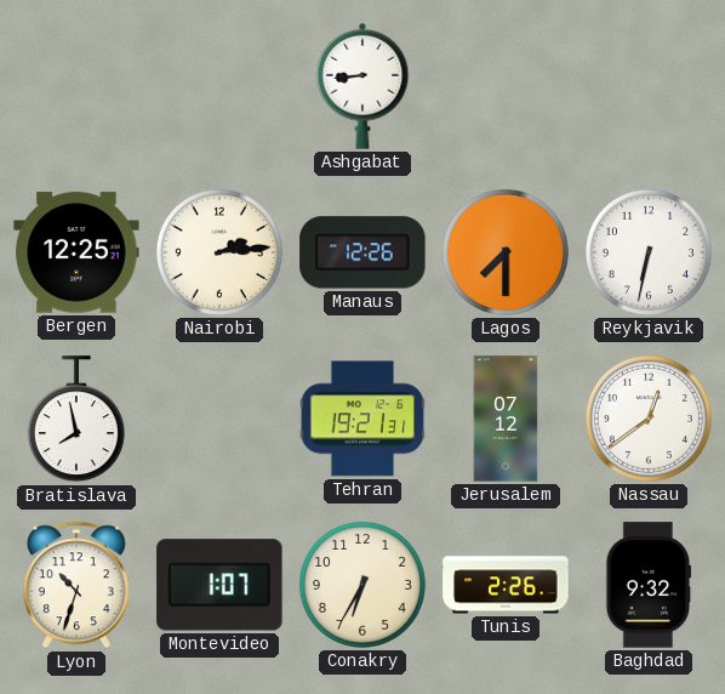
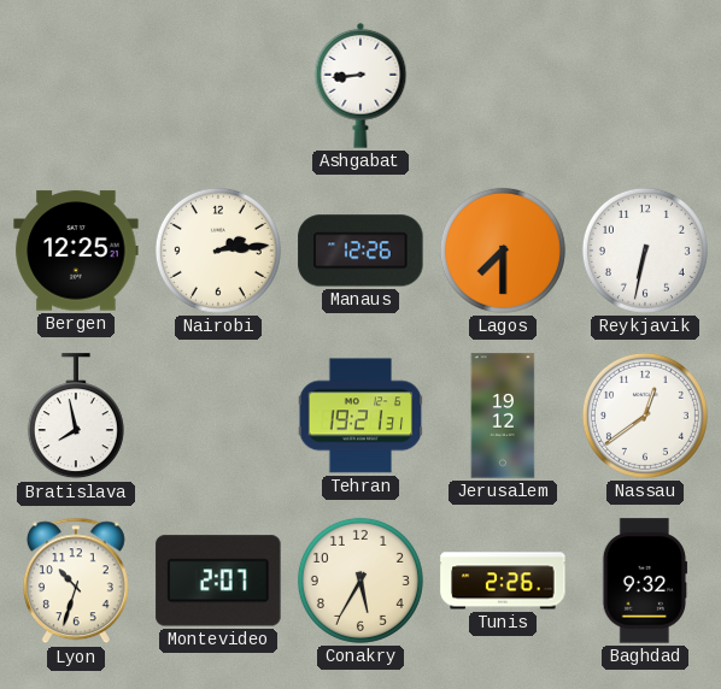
Jerusalem: 07:12 -> 19:12
Montevideo: 1:07 -> 2:07
Conakry: 6:35 -> 5:35
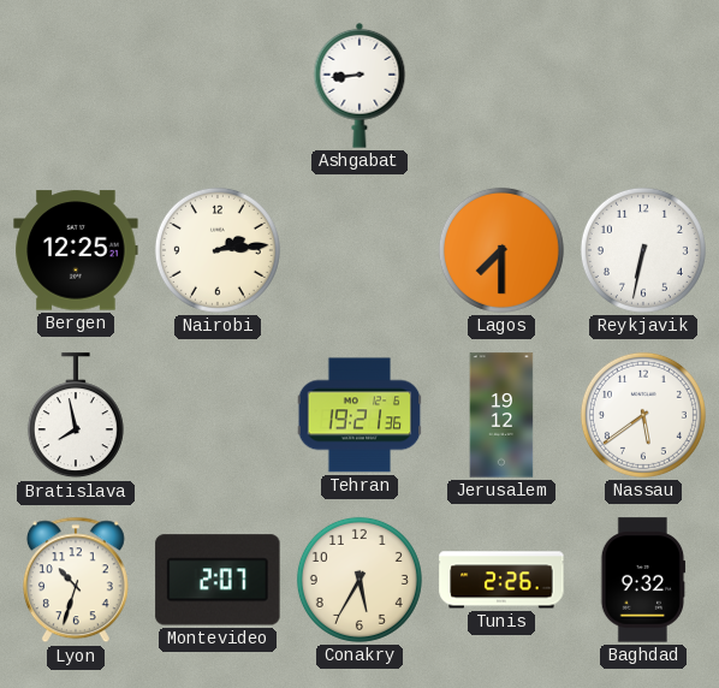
Manaus: 12:26 -> none
Tehran: 19:21:31 -> 19:21:36
Nassau: 12:39 -> 5:39
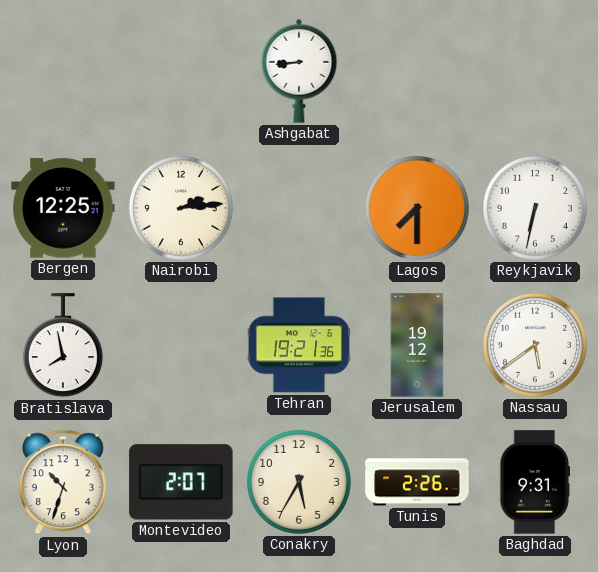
Baghdad: 9:32 -> 9:31
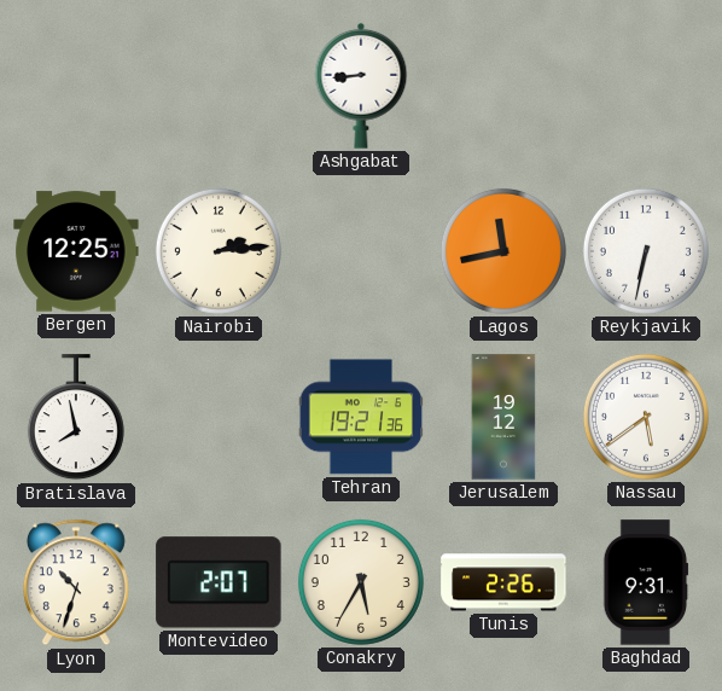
Lagos: 7:30 -> 11:43
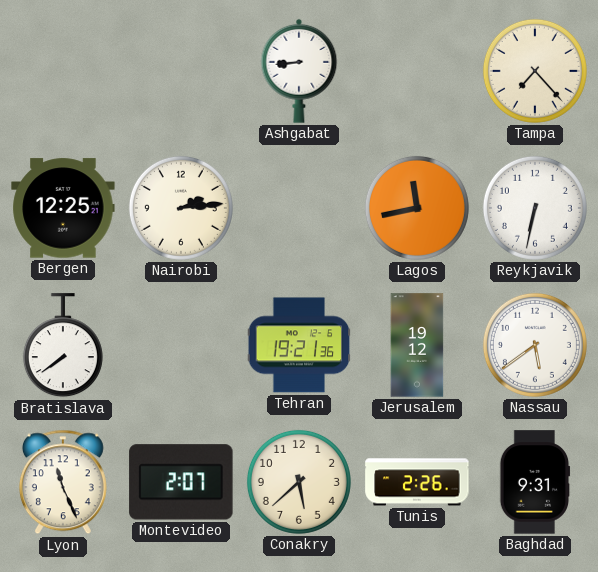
Tampa: none -> 7:23
Bratislava: 7:58 -> 7:39
Lyon: 10:33 -> 11:26
Conakry: 5:35 -> 5:38
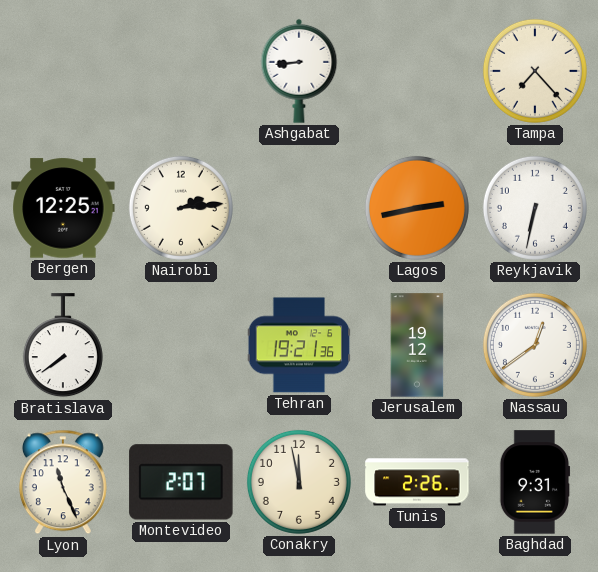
Lagos: 11:43 -> 2:43
Nassau: 5:39 -> 12:39
Conakry: 5:38 -> 11:58
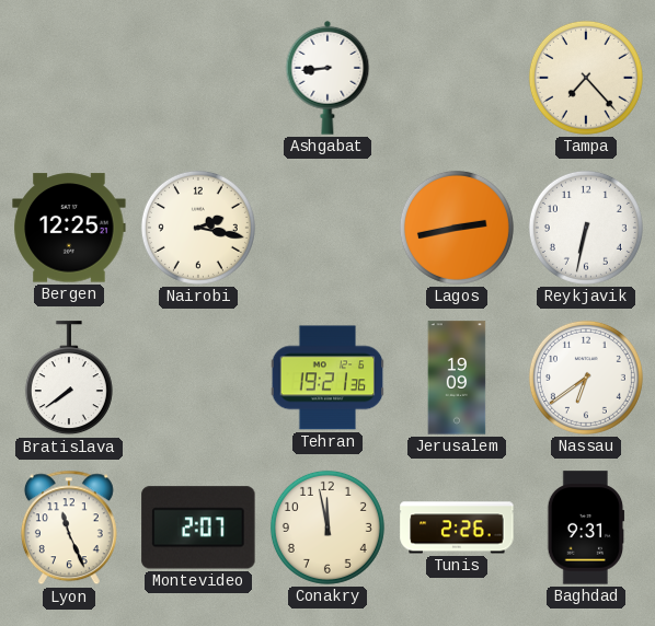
Nairobi: 2:14 -> 2:17
Jerusalem: 19:12 -> 19:09
Nassau: 12:39 -> 6:39
